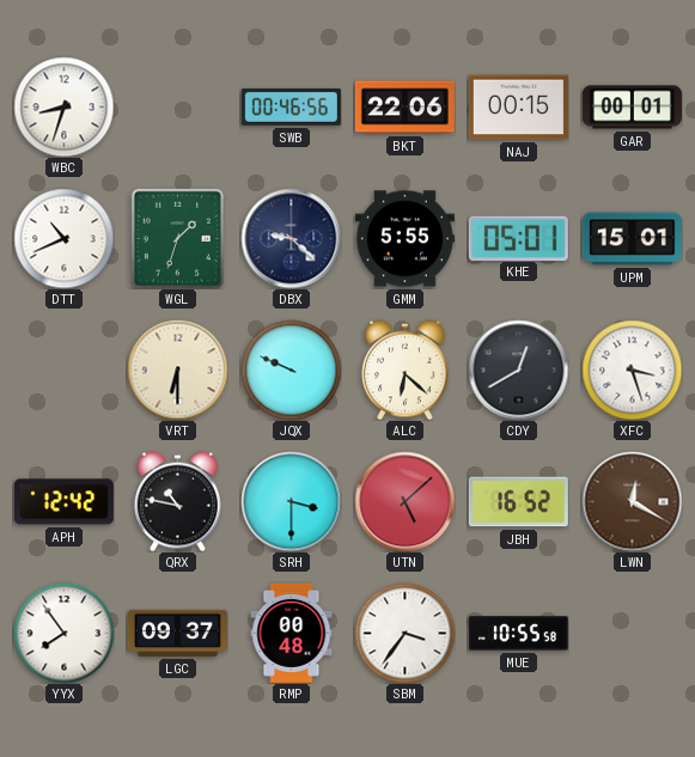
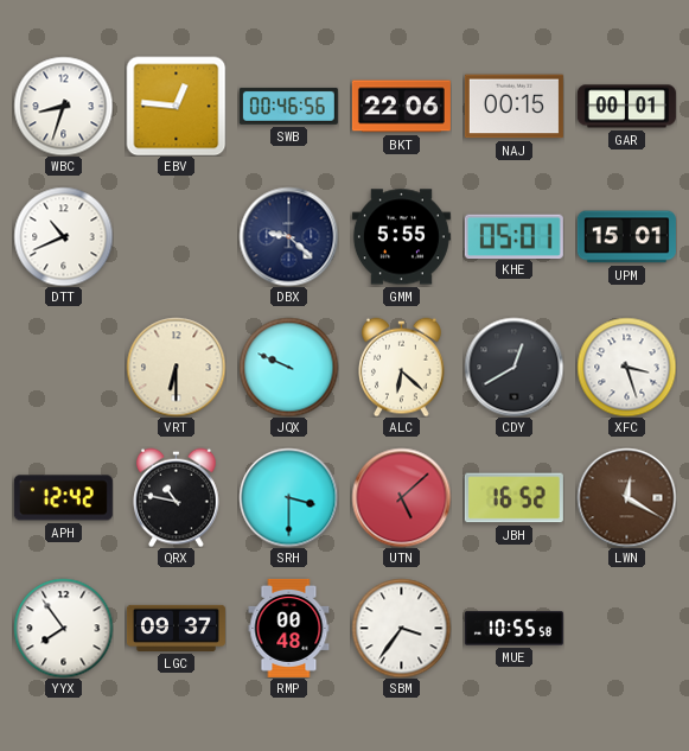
EBV: none -> 12:46
WGL: 1:33 -> none
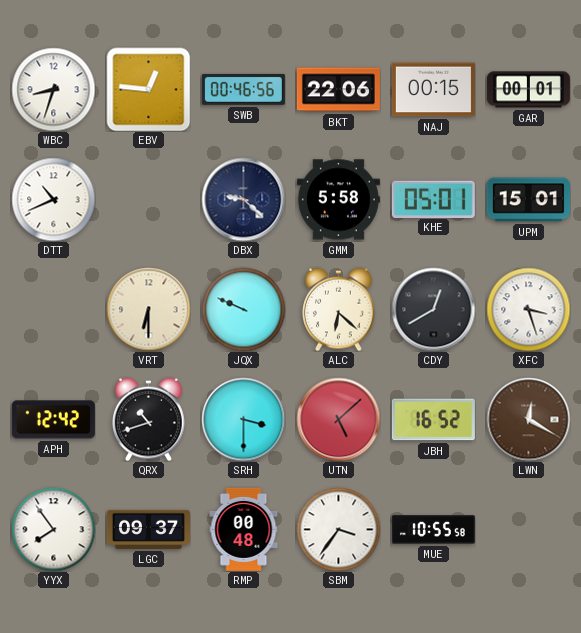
GMM: 5:55 -> 5:58
QRX: 10:47 -> 10:42
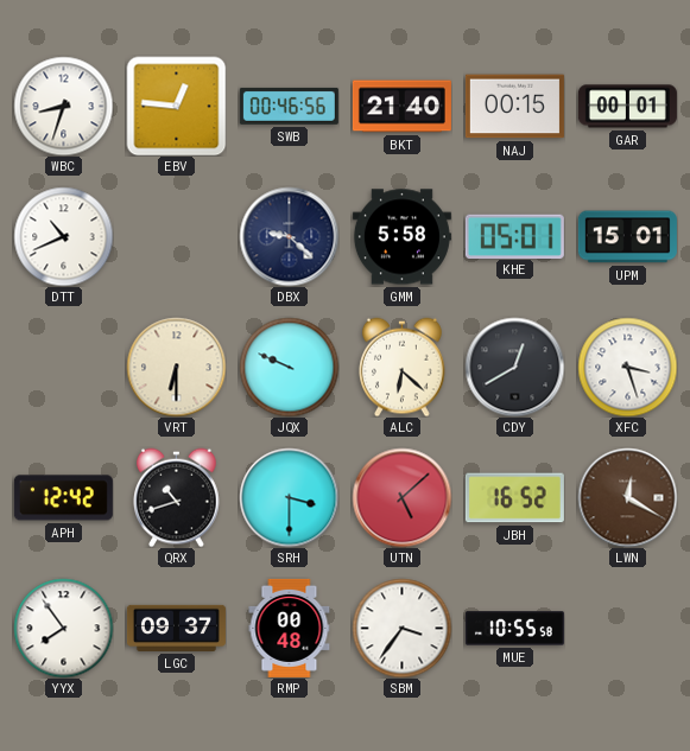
BKT: 22:06 -> 21:40
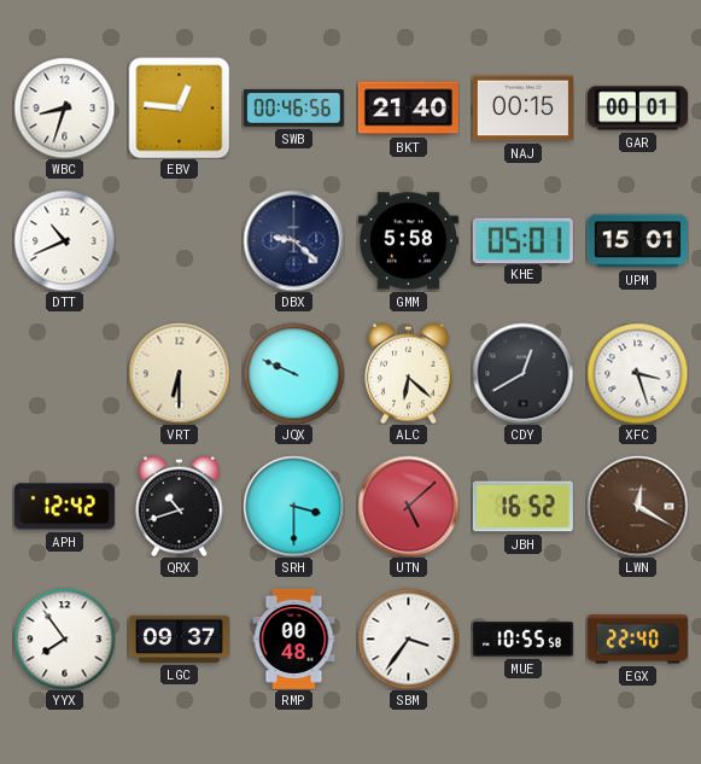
EGX: none -> 22:40
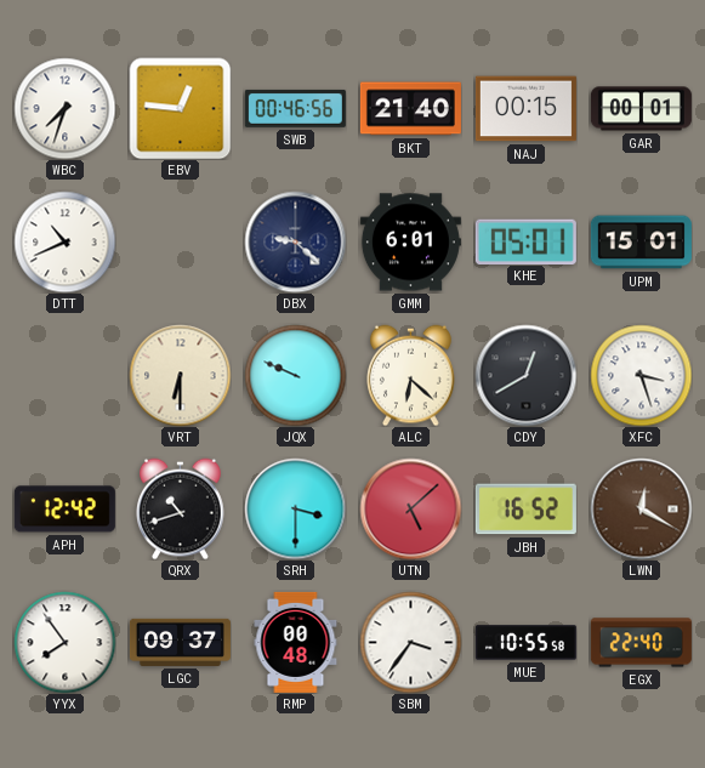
WBC: 8:33 -> 7:33
GMM: 5:58 -> 6:01
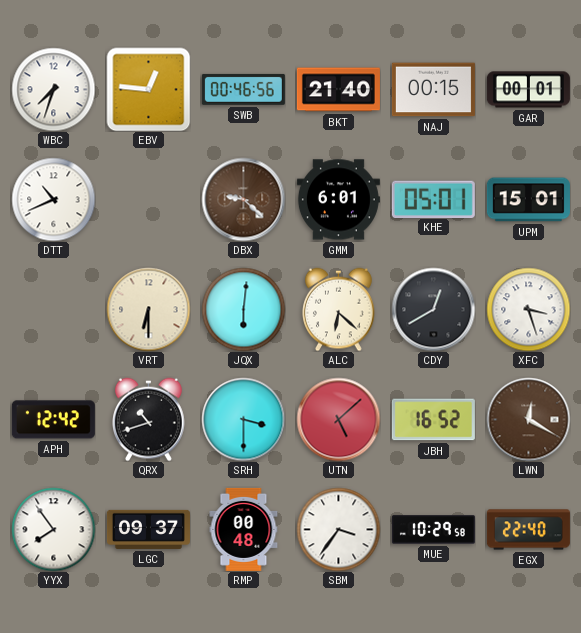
DBX dial: navy -> brown
JQX: 9:49 -> 6:01
MUE: 10:55 -> 10:29
